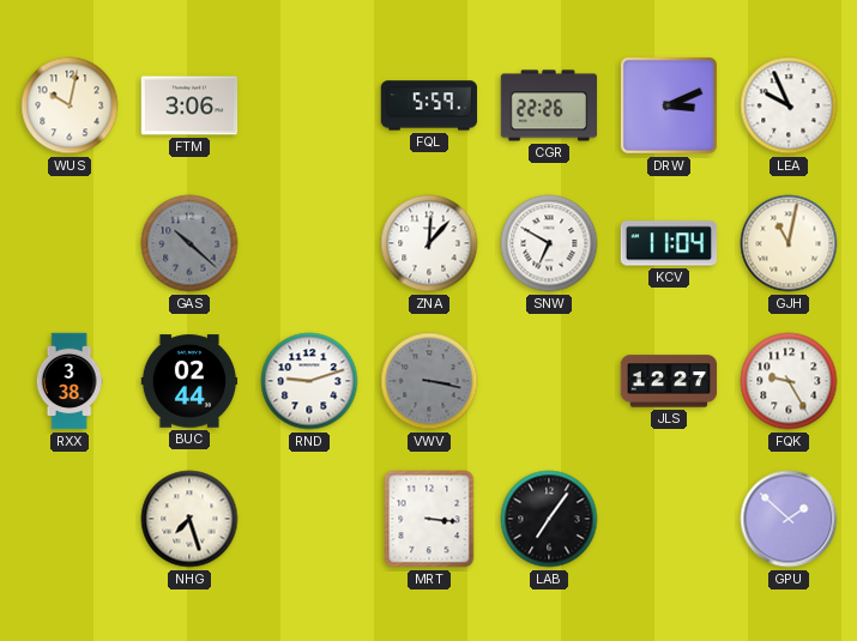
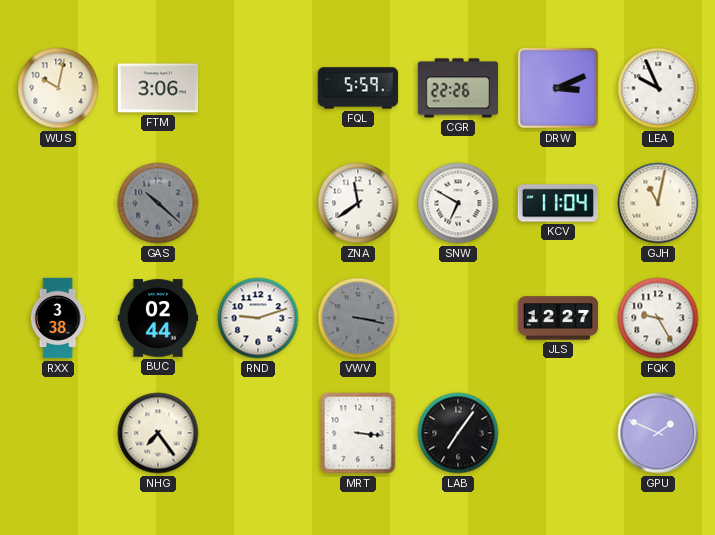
ZNA: 12:07 -> 11:39
NHG: 7:27 -> 7:24
GPU: 1:52 -> 1:49
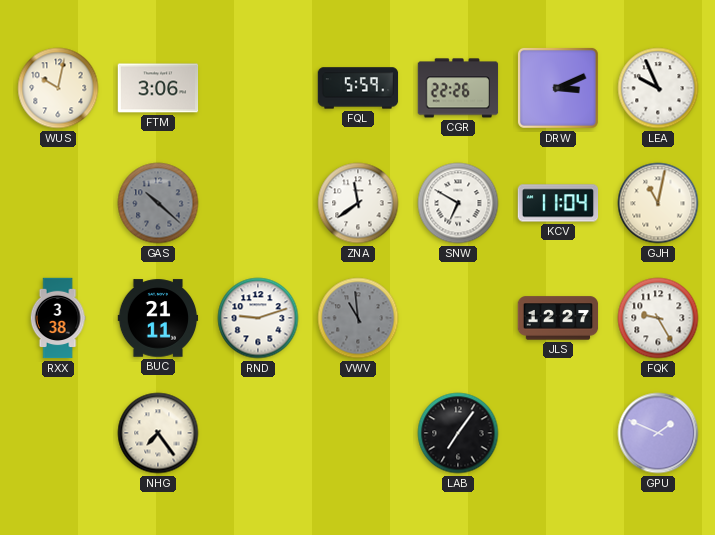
BUC: 02:44 -> 21:11
VWV: 3:17 -> 10:59
MRT: 3:16 -> none
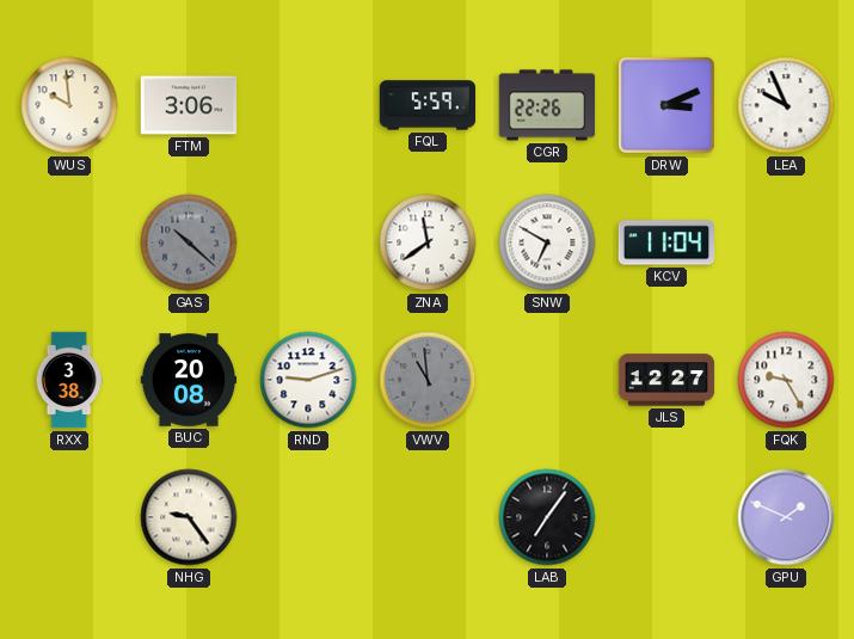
WUS: 10:02 -> 9:59
GJH: 11:02 -> none
BUC: 21:11 -> 20:08
NHG: 7:24 -> 9:24
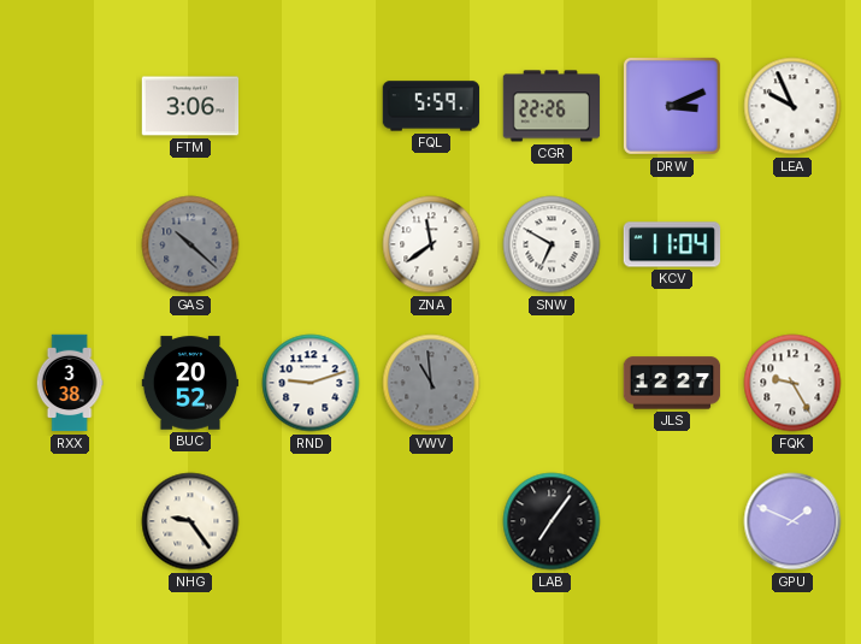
WUS: 9:59 -> none
BUC: 20:08 -> 20:52
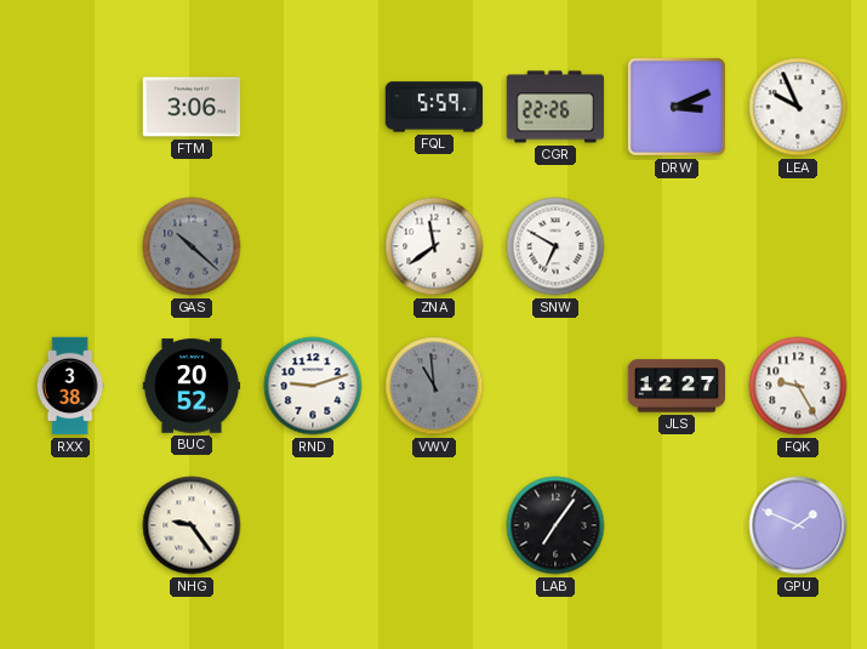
KCV: 11:04 -> none
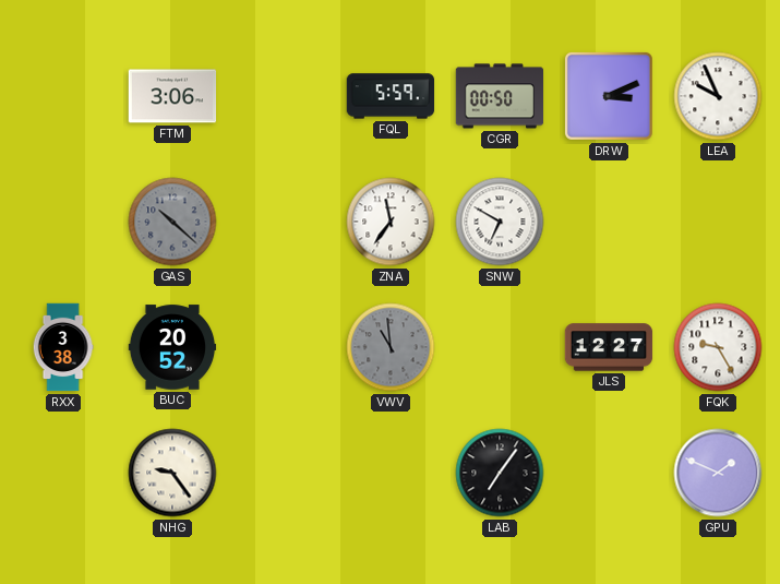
CGR: 22:26 -> 00:50
ZNA: 11:39 -> 11:36
RND: 9:12 -> none
